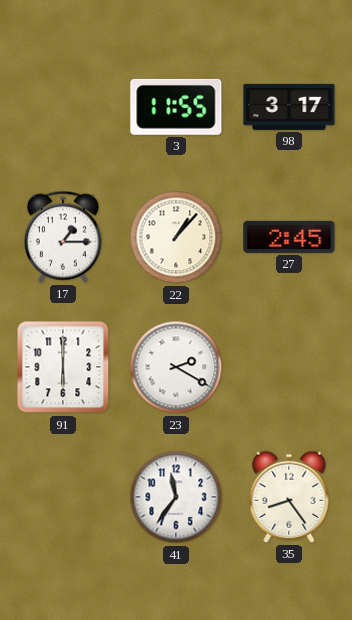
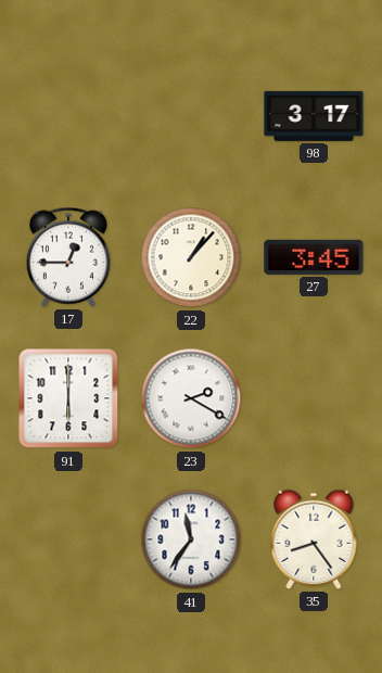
3: 11:55 -> none
17: 1:15 -> 12:45
27: 2:45 -> 3:45
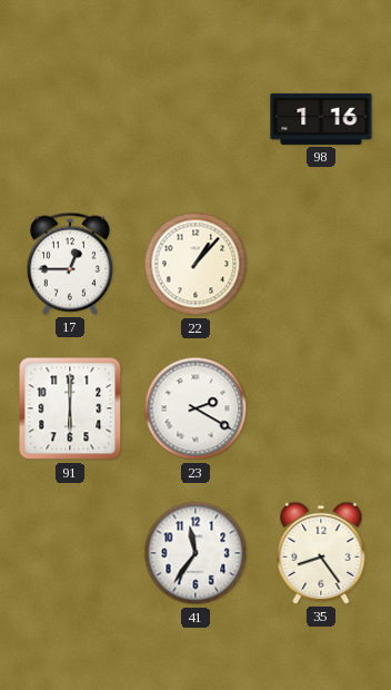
98: 3:17 -> 1:16
27: 3:45 -> none
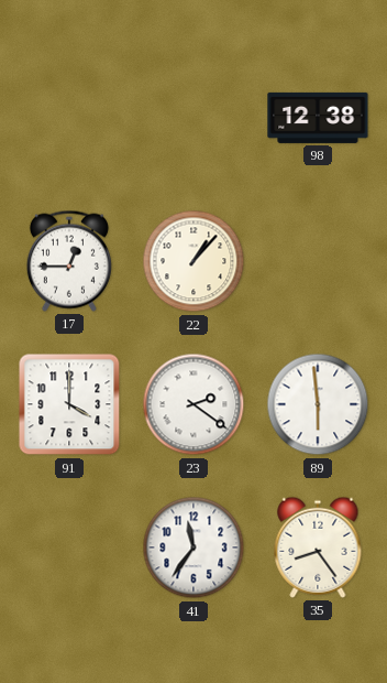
98: 1:16 -> 12:38
91: 6:00 -> 4:00
23: 2:20 -> 2:21
89: none -> 5:59
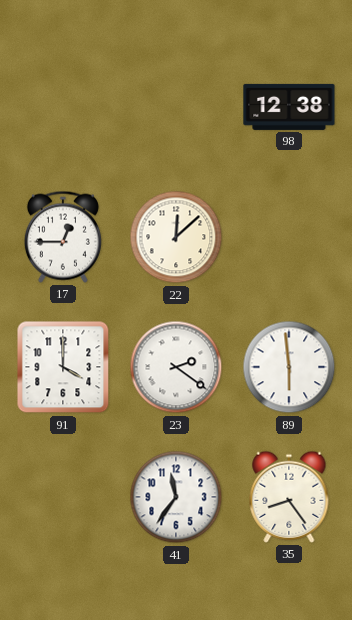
22: 1:07 -> 12:08
